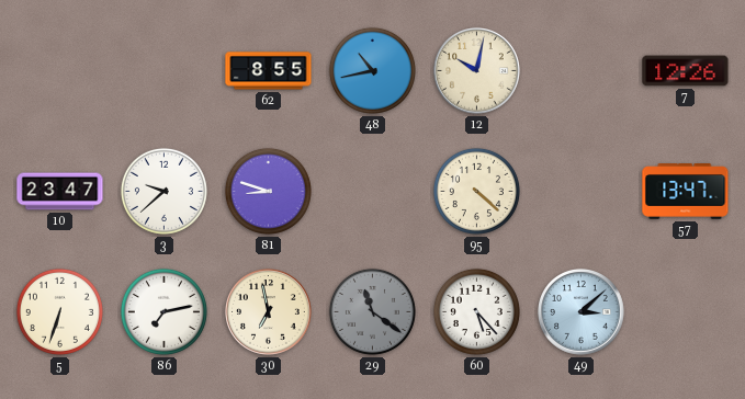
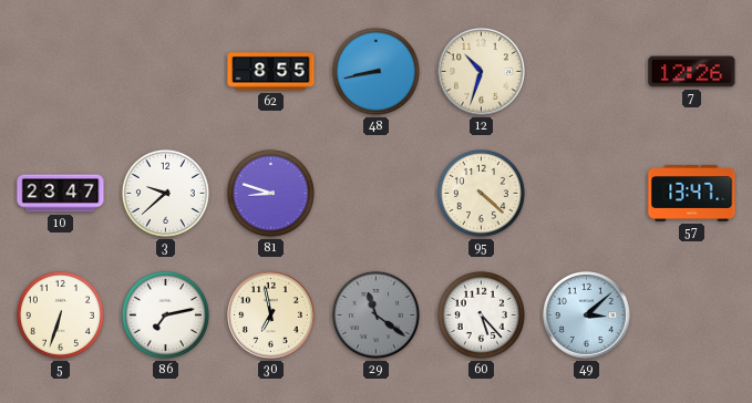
48: 10:43 -> 8:43
12: 10:02 -> 10:33
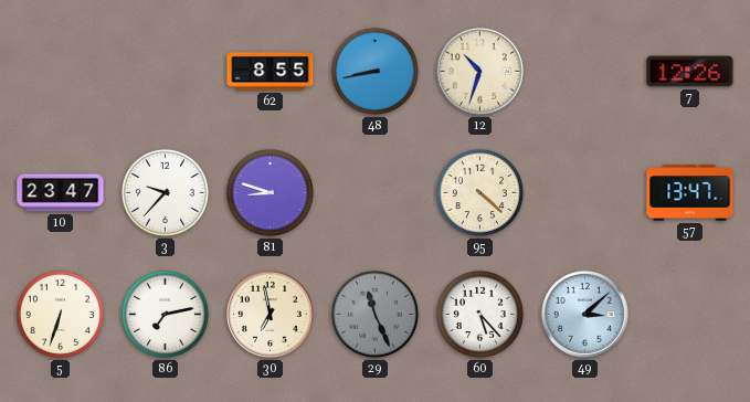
3: 9:38 -> 9:37
29: 11:21 -> 11:26
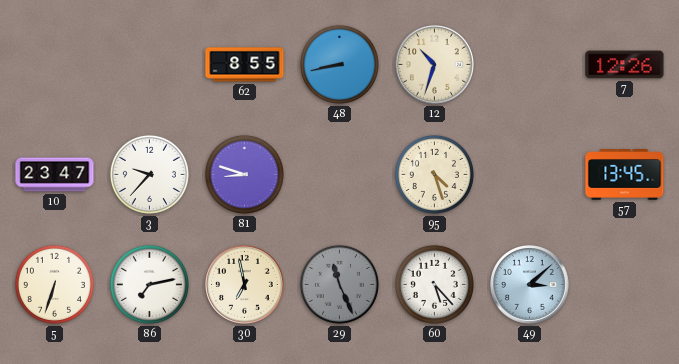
95: 4:22 -> 4:27
57: 13:47 -> 13:45
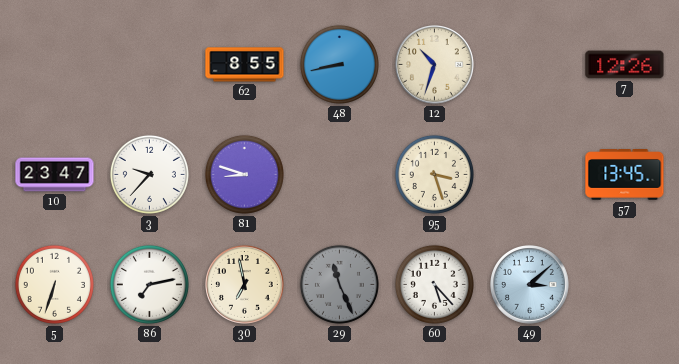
95: 4:27 -> 3:27
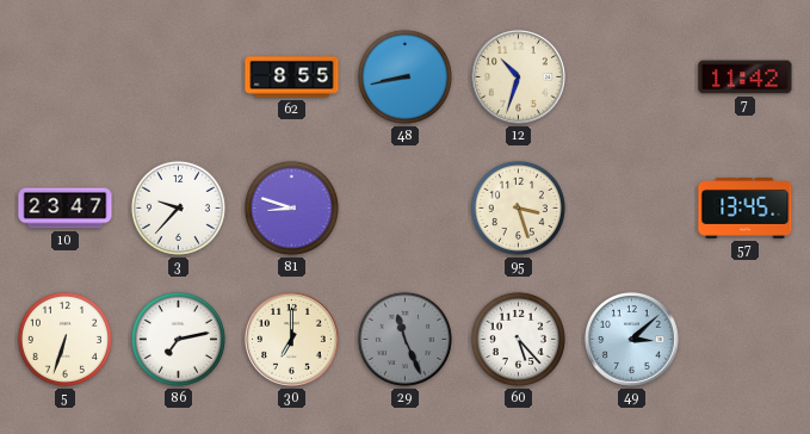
7: 12:26 -> 11:42
30: 6:58 -> 7:00
